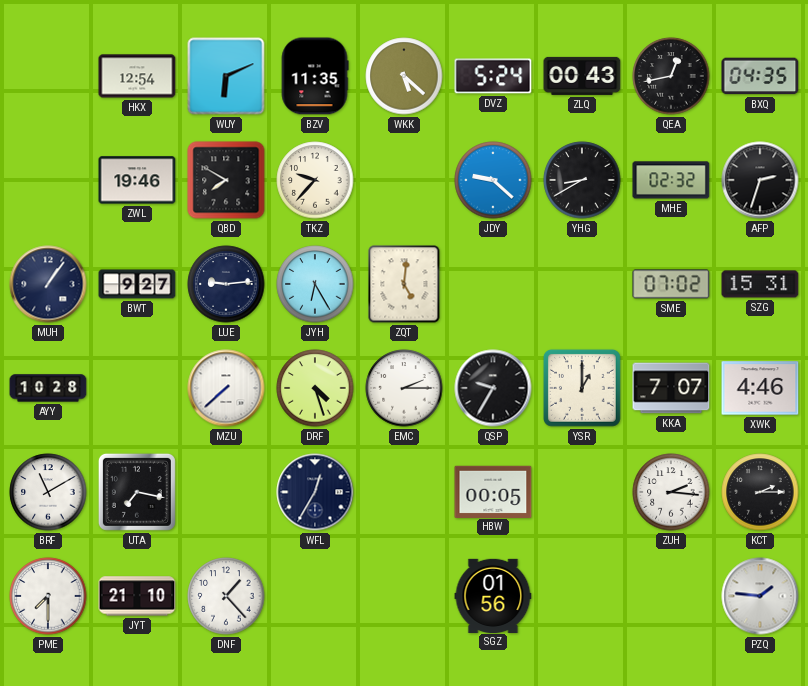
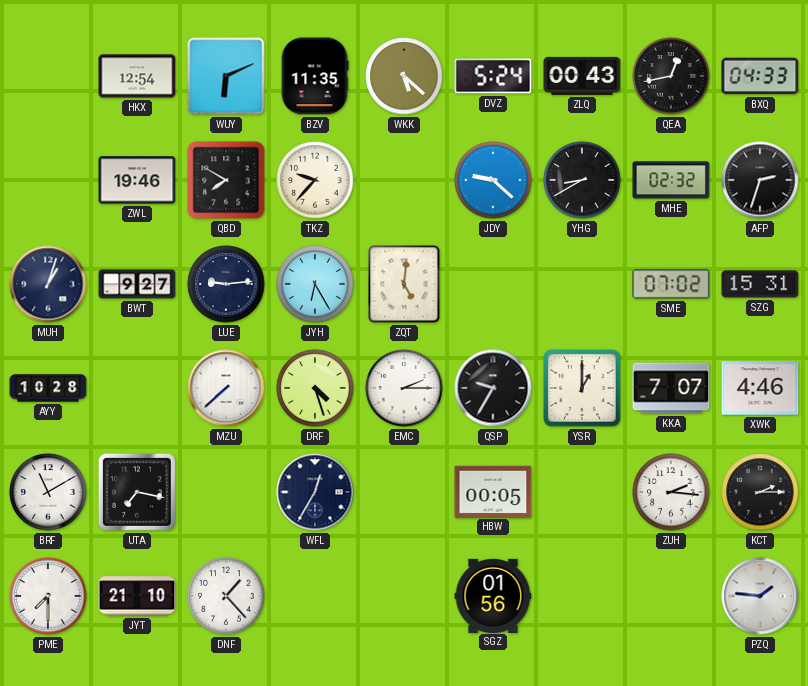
BXQ: 04:35 -> 04:33
MUH: 1:06 -> 1:03
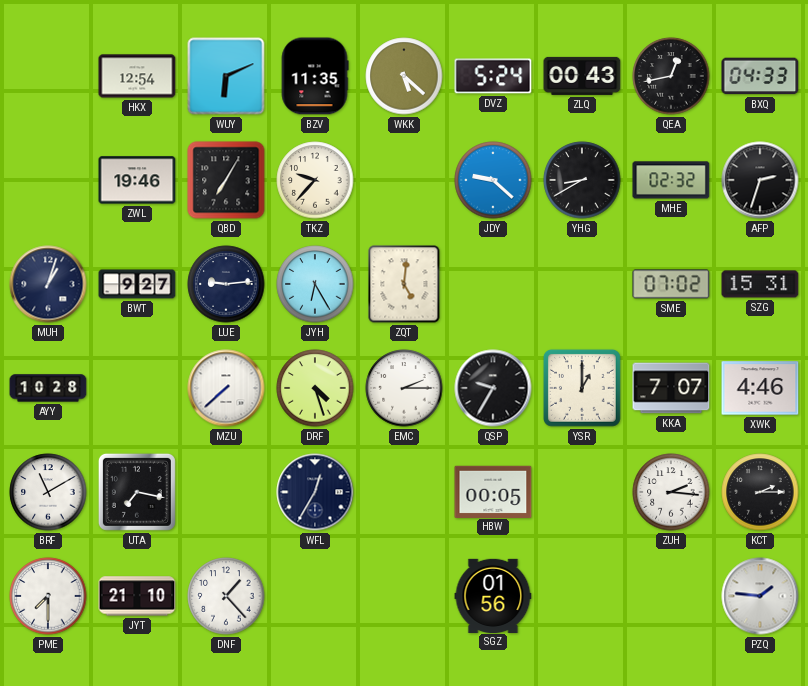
QBD: 7:50 -> 7:05
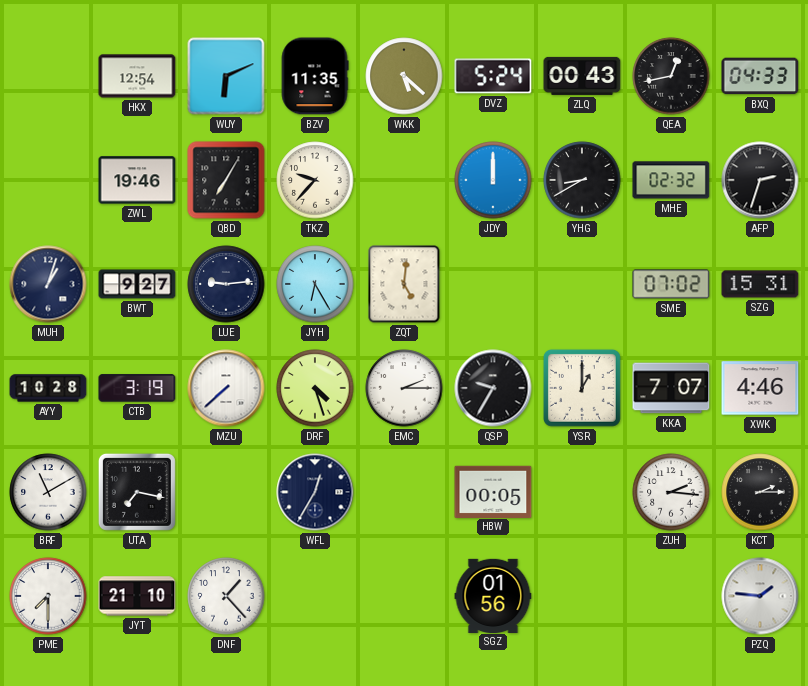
JDY: 9:22 -> 12:00
CTB: none -> 3:19
